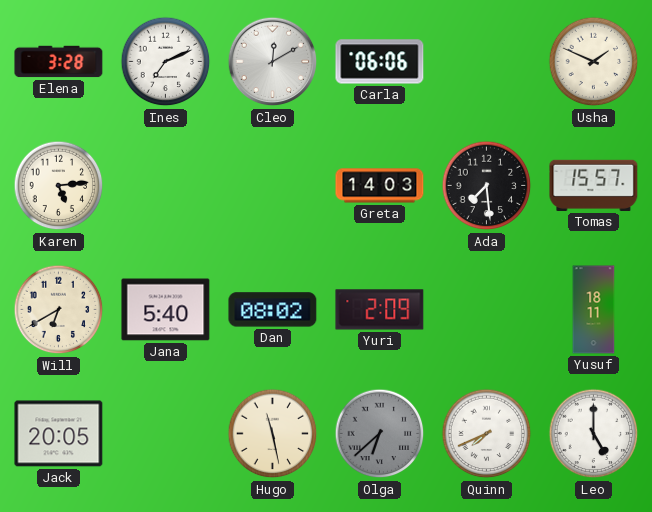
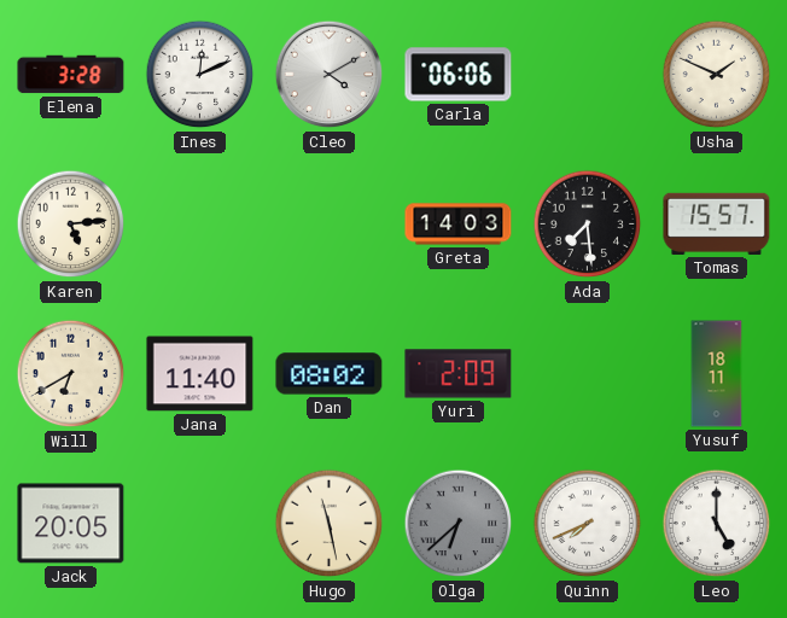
Ines: 7:11 -> 12:11
Cleo: 12:10 -> 4:10
Jana: 5:40 -> 11:40
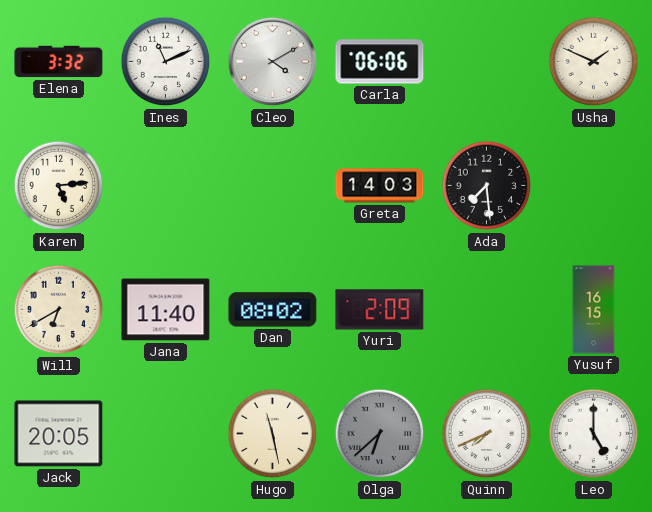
Elena: 3:28 -> 3:32
Ines: 12:11 -> 11:11
Tomas: 15:57 -> none
Yusuf: 18:11 -> 16:15
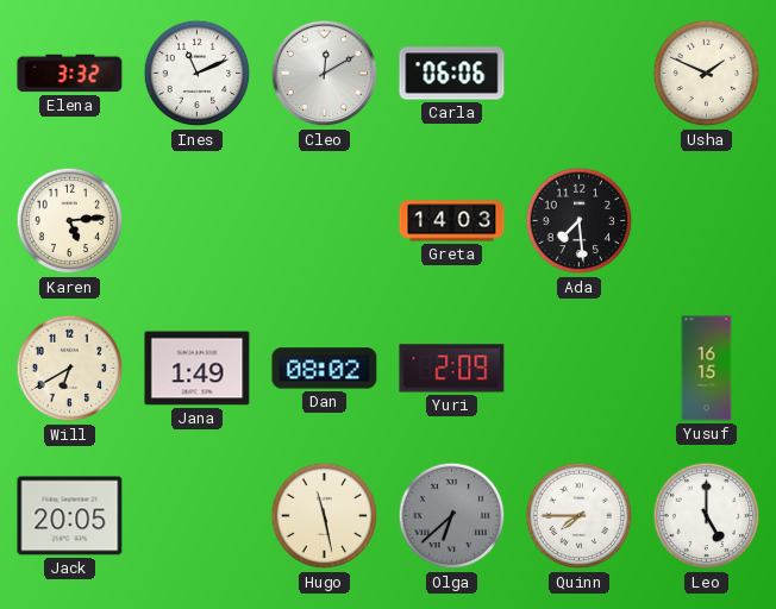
Cleo: 4:10 -> 12:10
Jana: 11:40 -> 1:49
Quinn: 7:41 -> 7:45
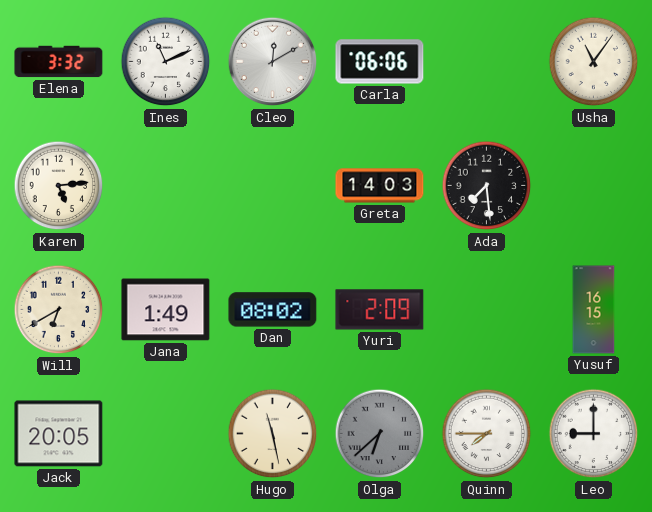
Usha: 1:49 -> 11:06
Leo: 5:00 -> 9:00
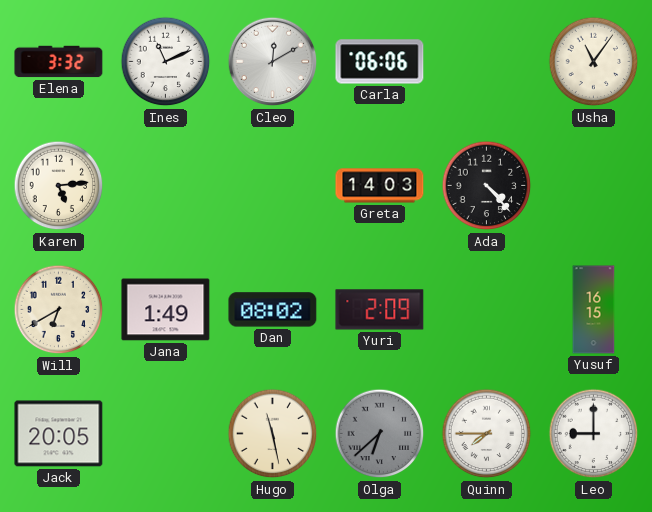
Ada: 7:29 -> 4:23
